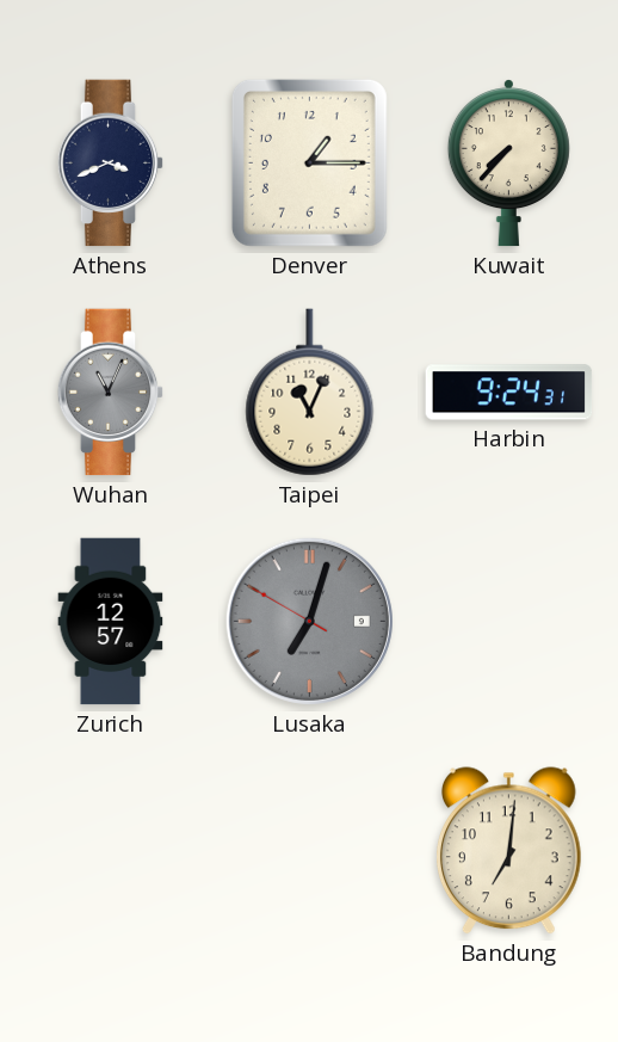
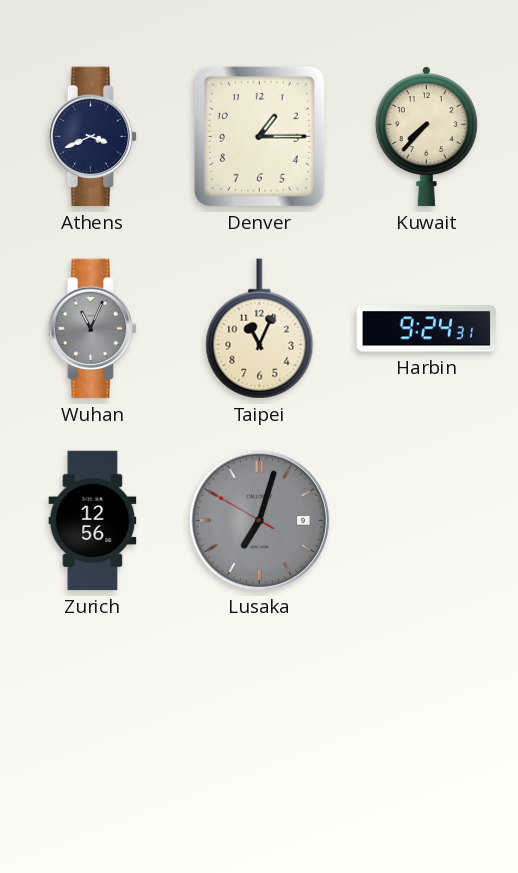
Zurich: 12:57 -> 12:56
Bandung: 7:01 -> none
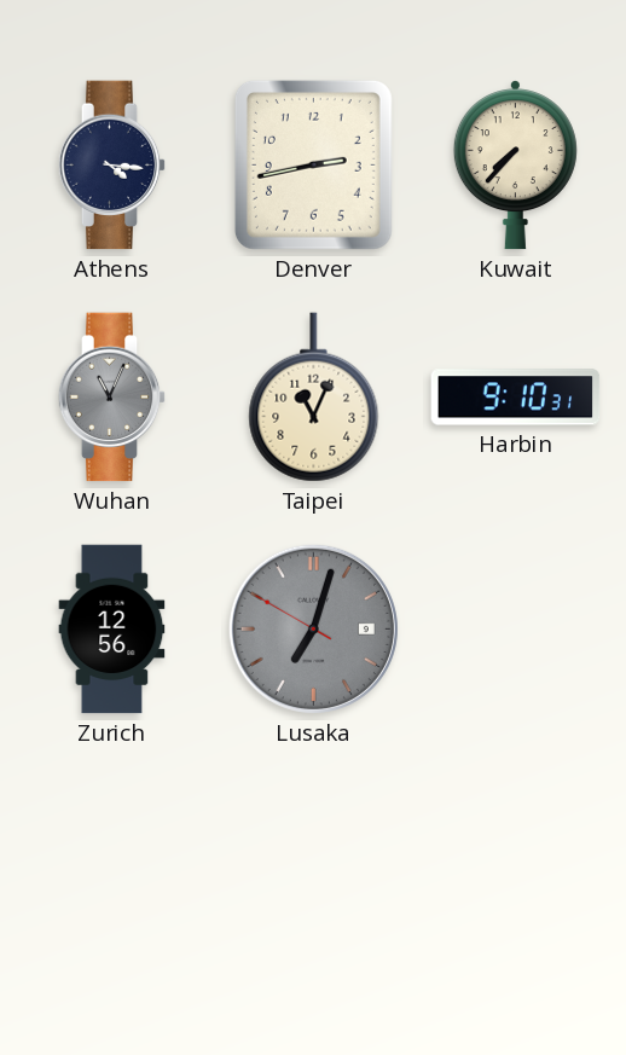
Athens: 3:41 -> 4:16
Denver: 1:15 -> 2:43
Harbin: 9:24 -> 9:10
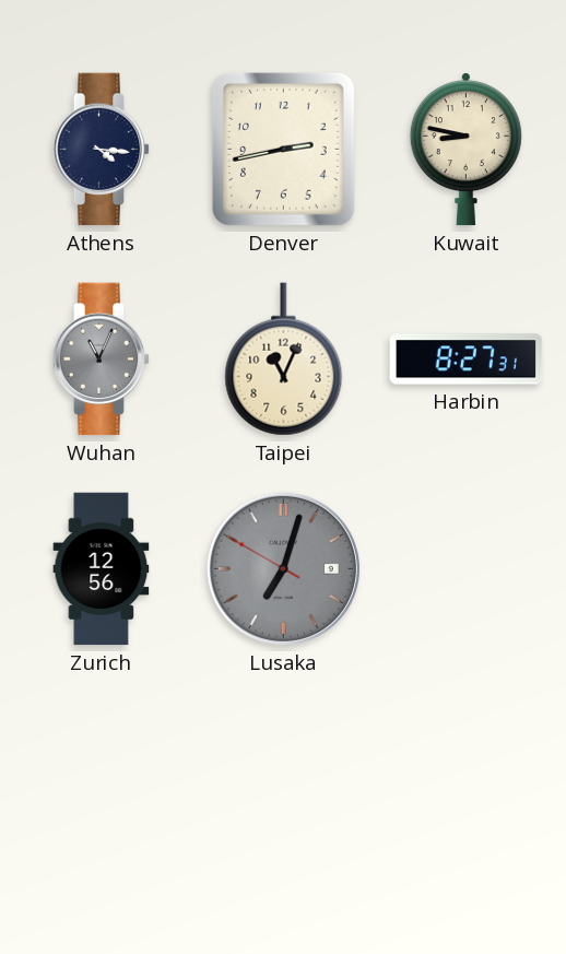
Kuwait: 7:37 -> 8:47
Harbin: 9:10 -> 8:27
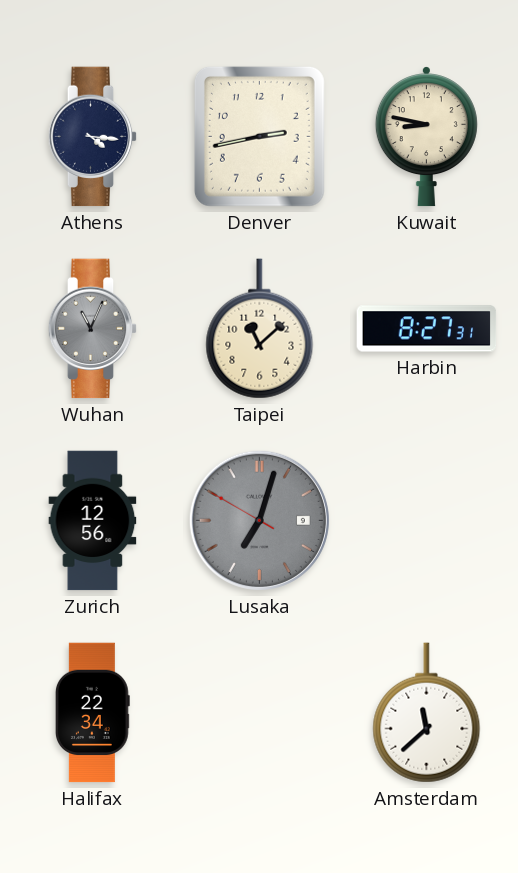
Taipei: 11:04 -> 11:08
Halifax: none -> 22:34
Amsterdam: none -> 11:38
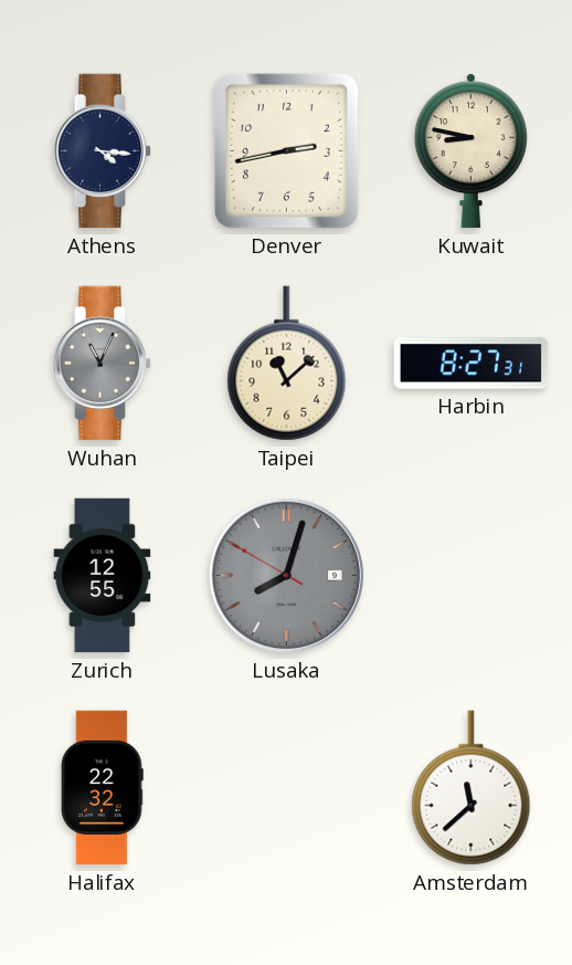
Zurich: 12:56 -> 12:55
Lusaka: 7:02 -> 8:02
Halifax: 22:34 -> 22:32
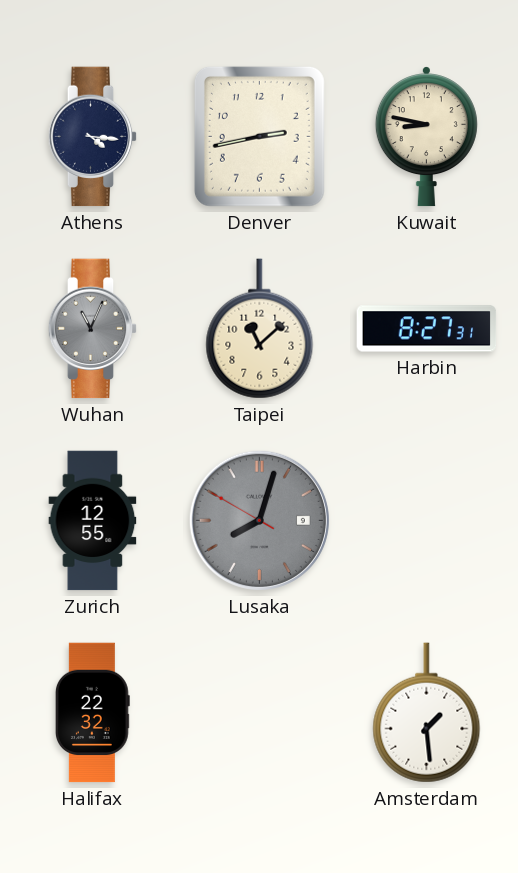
Amsterdam: 11:38 -> 1:29
